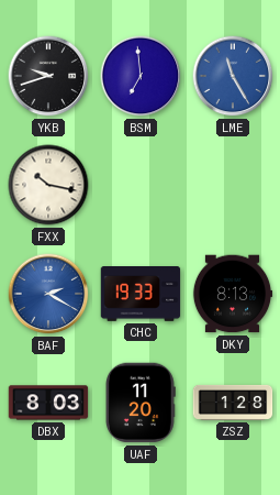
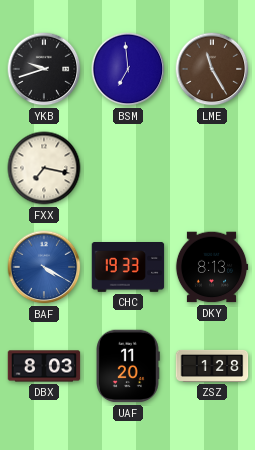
LME dial: blue -> brown
FXX: 10:17 -> 7:17
BAF: 2:20 -> 4:20
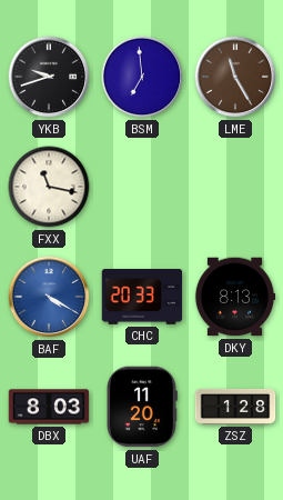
FXX: 7:17 -> 11:17
CHC: 19:33 -> 20:33
